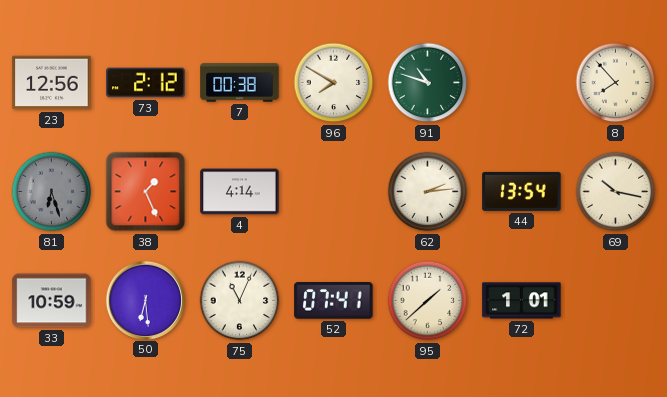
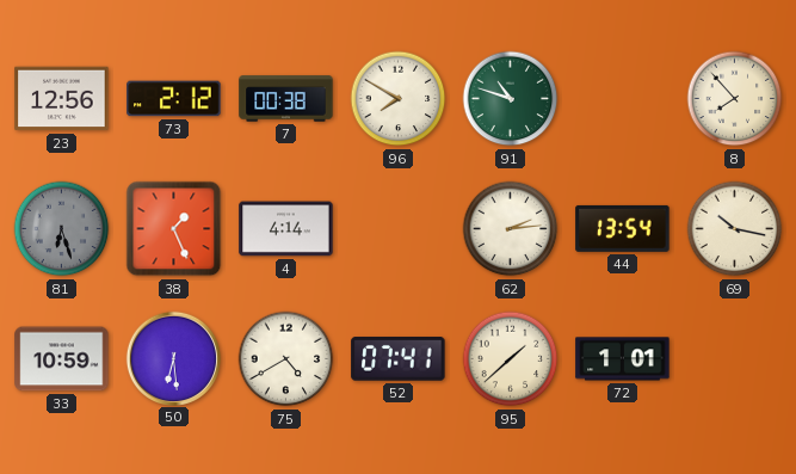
75: 11:04 -> 4:40
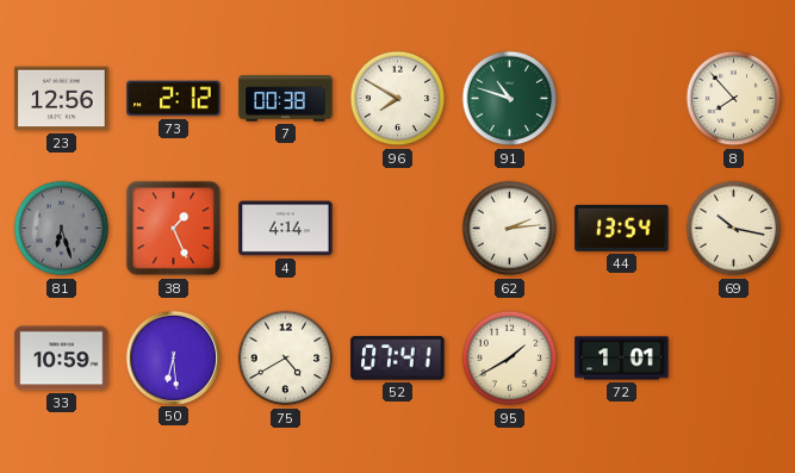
95: 1:38 -> 1:40
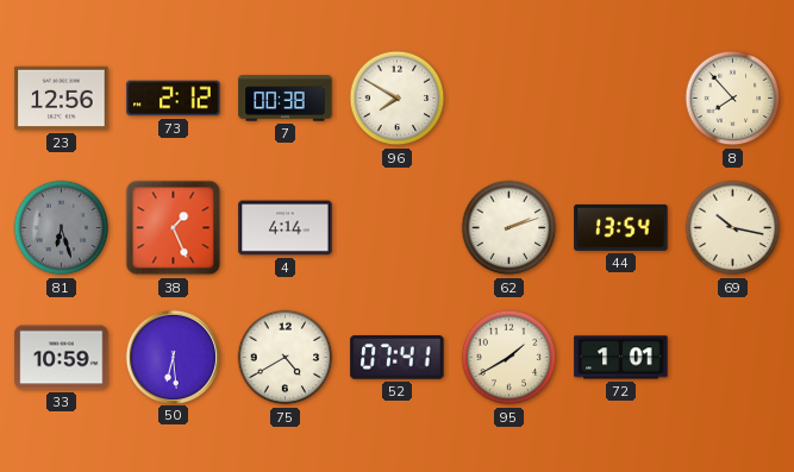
91: 10:48 -> none
62: 2:14 -> 2:12
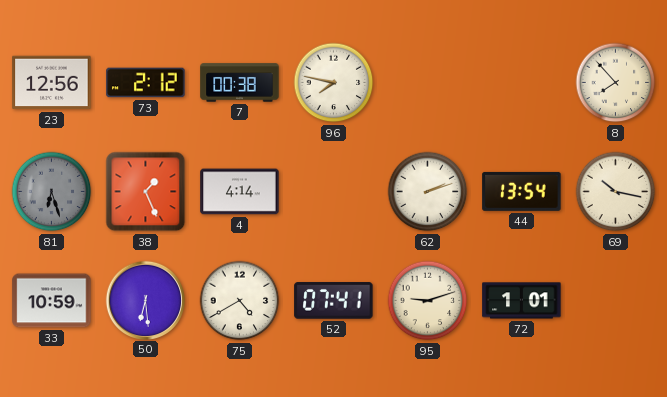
96: 7:50 -> 7:47
95: 1:40 -> 9:12
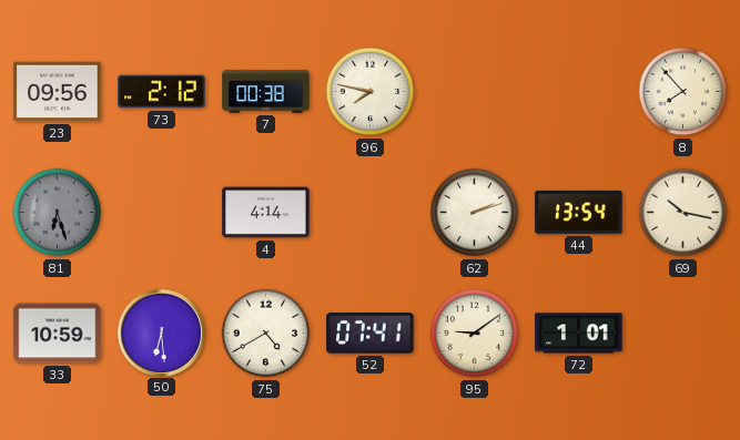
23: 12:56 -> 09:56
38: 1:26 -> none
95: 9:12 -> 9:09
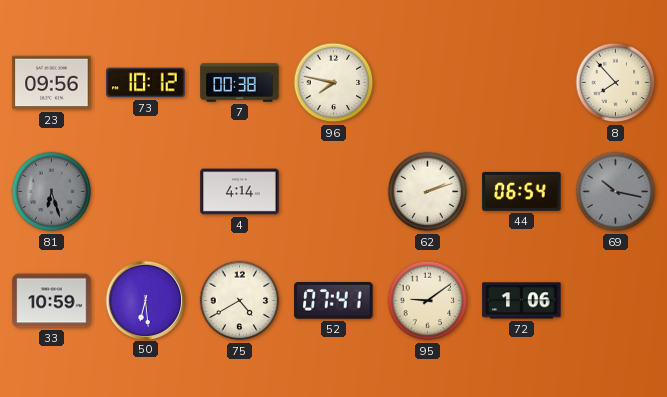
73: 2:12 -> 10:12
44: 13:54 -> 06:54
69 dial: cream -> grey
72: 1:01 -> 1:06
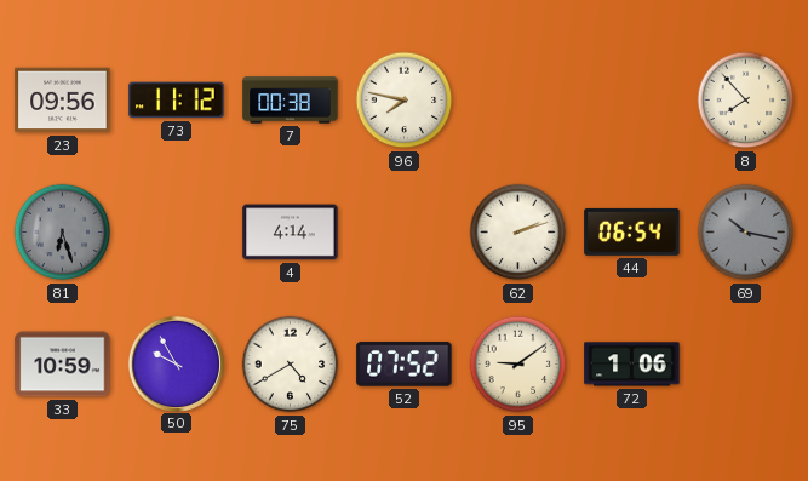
73: 10:12 -> 11:12
50: 6:29 -> 9:55
52: 07:41 -> 07:52
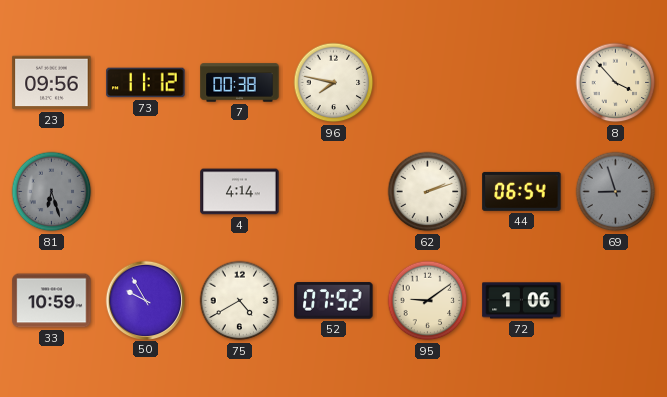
8: 7:53 -> 3:53
69: 10:17 -> 8:57
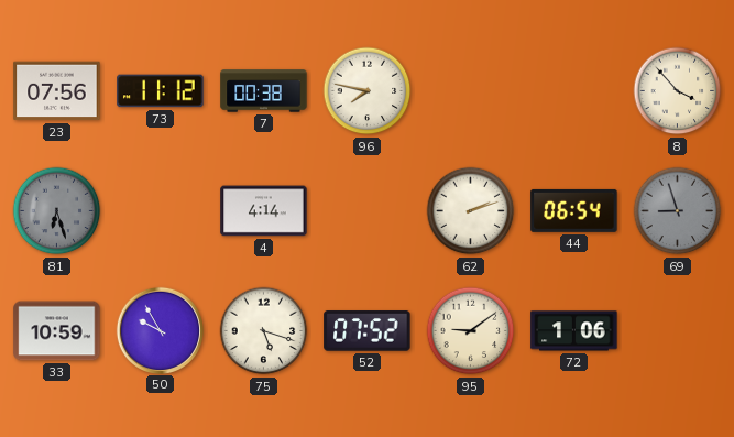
23: 09:56 -> 07:56
75: 4:40 -> 5:18
